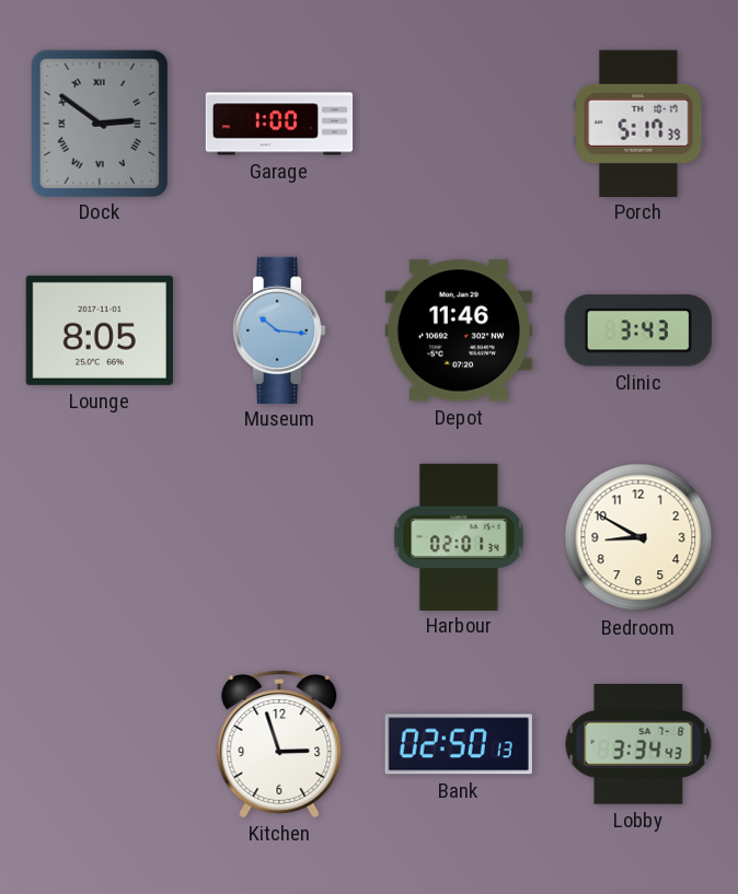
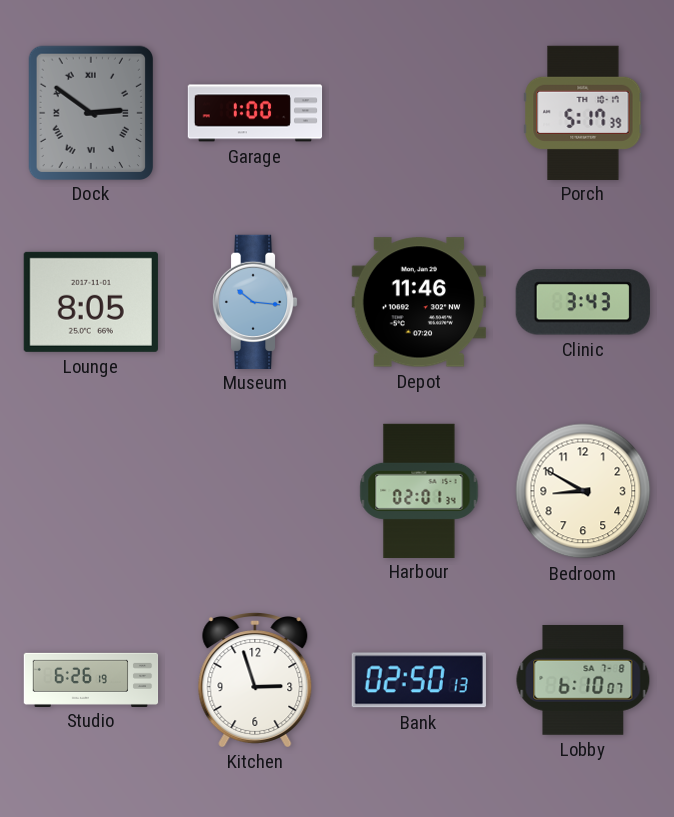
Studio: none -> 6:26
Lobby: 3:34 -> 6:10
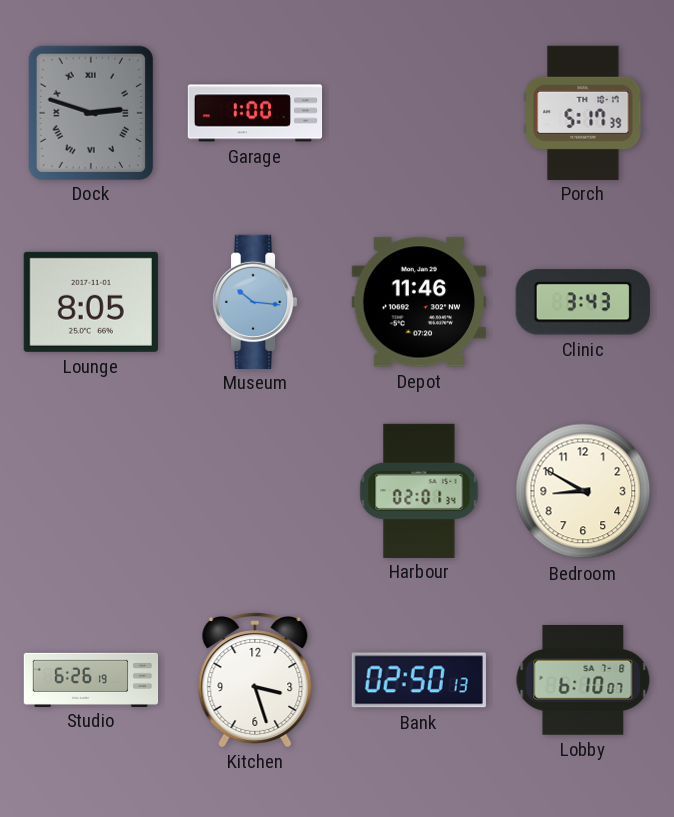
Dock: 2:51 -> 2:48
Kitchen: 2:57 -> 3:27
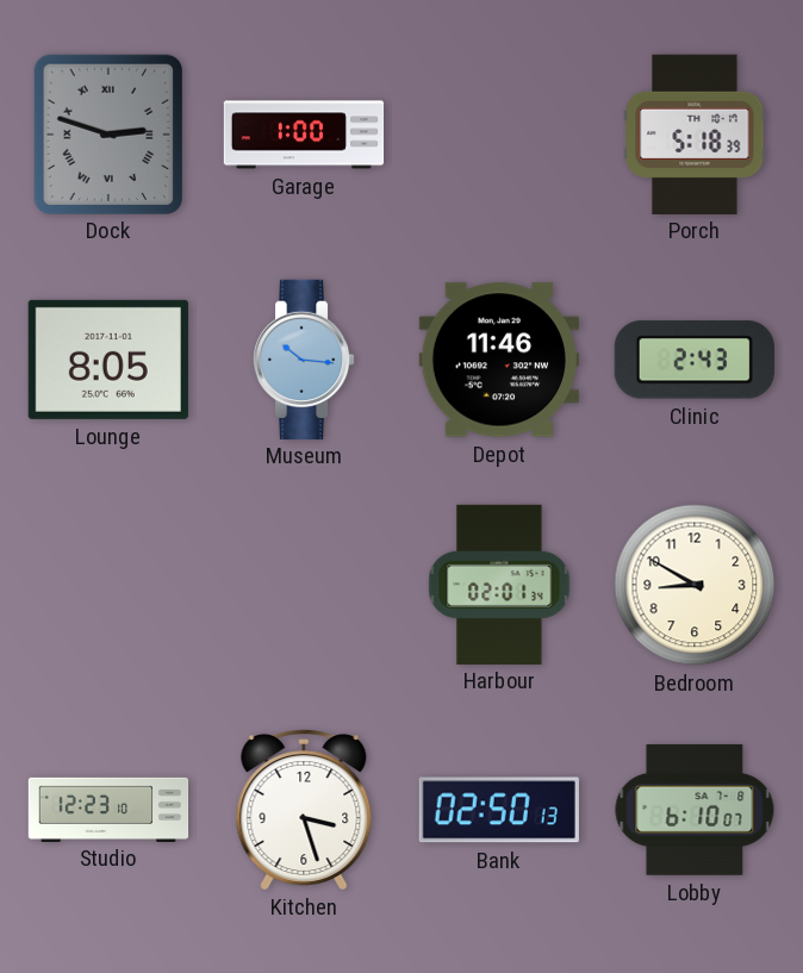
Porch: 5:17 -> 5:18
Clinic: 3:43 -> 2:43
Studio: 6:26 -> 12:23
